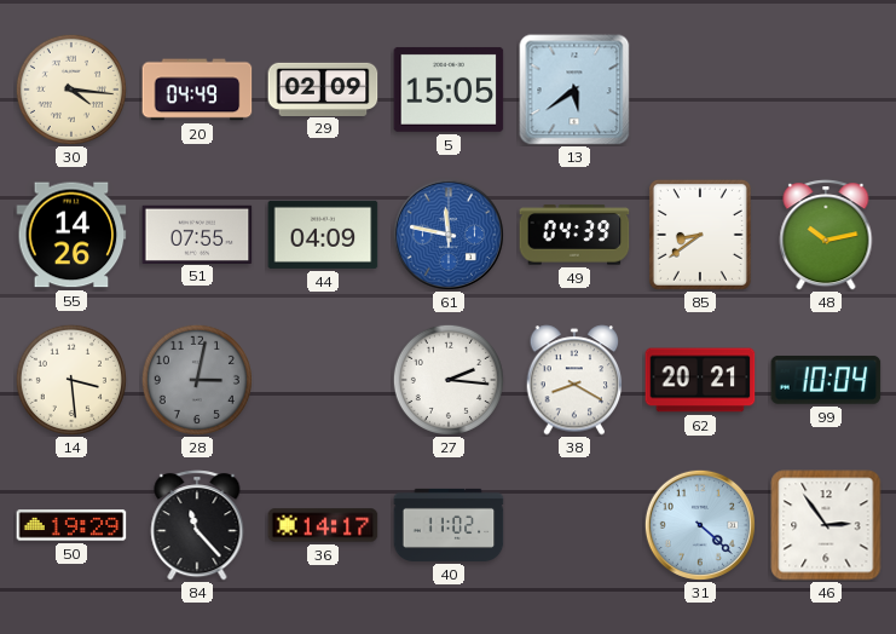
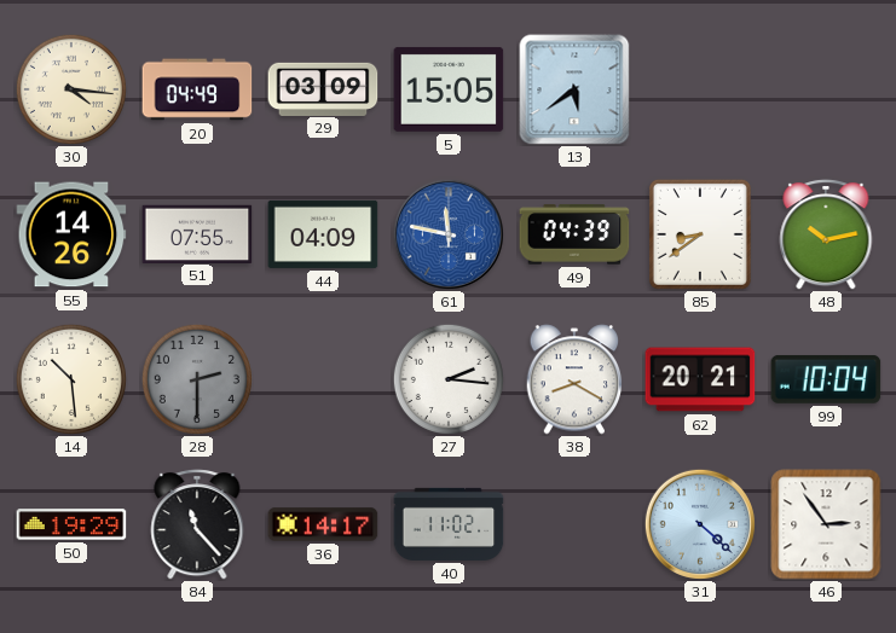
29: 02:09 -> 03:09
14: 3:29 -> 10:29
28: 3:02 -> 2:30
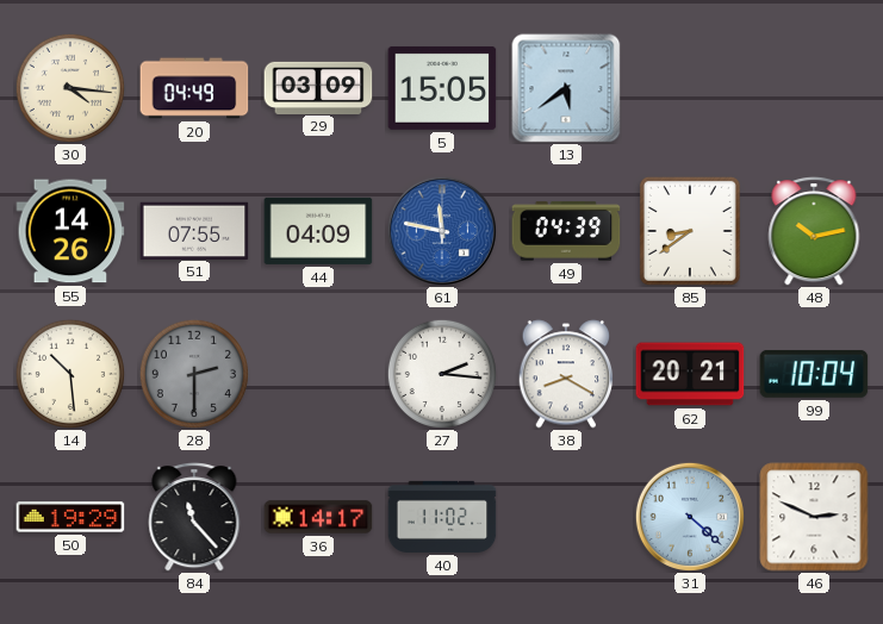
46: 2:54 -> 2:49
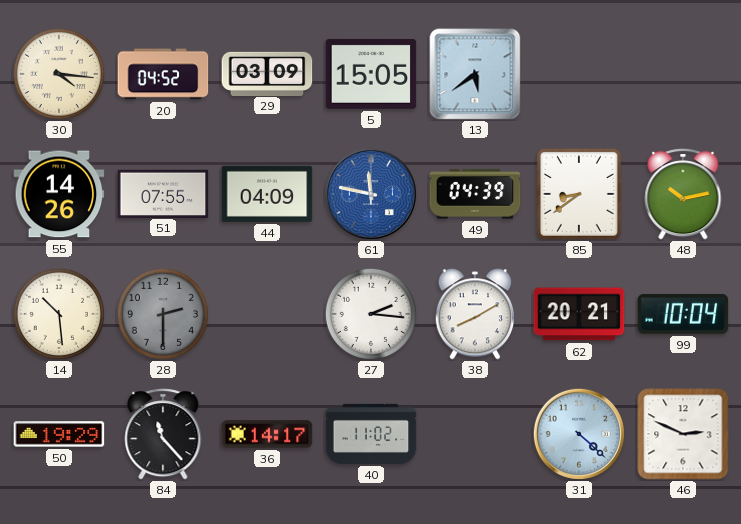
20: 04:49 -> 04:52
38: 8:20 -> 8:10
